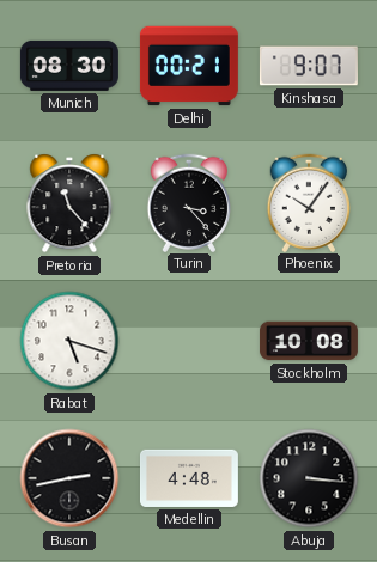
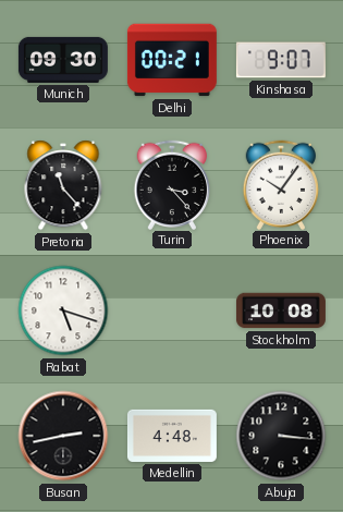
Munich: 08:30 -> 09:30
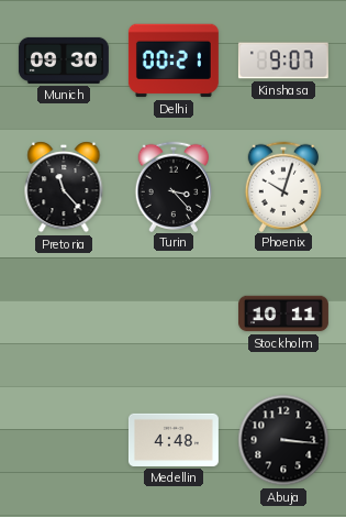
Phoenix: 10:06 -> 10:03
Rabat: 5:18 -> none
Stockholm: 10:08 -> 10:11
Busan: 2:43 -> none
